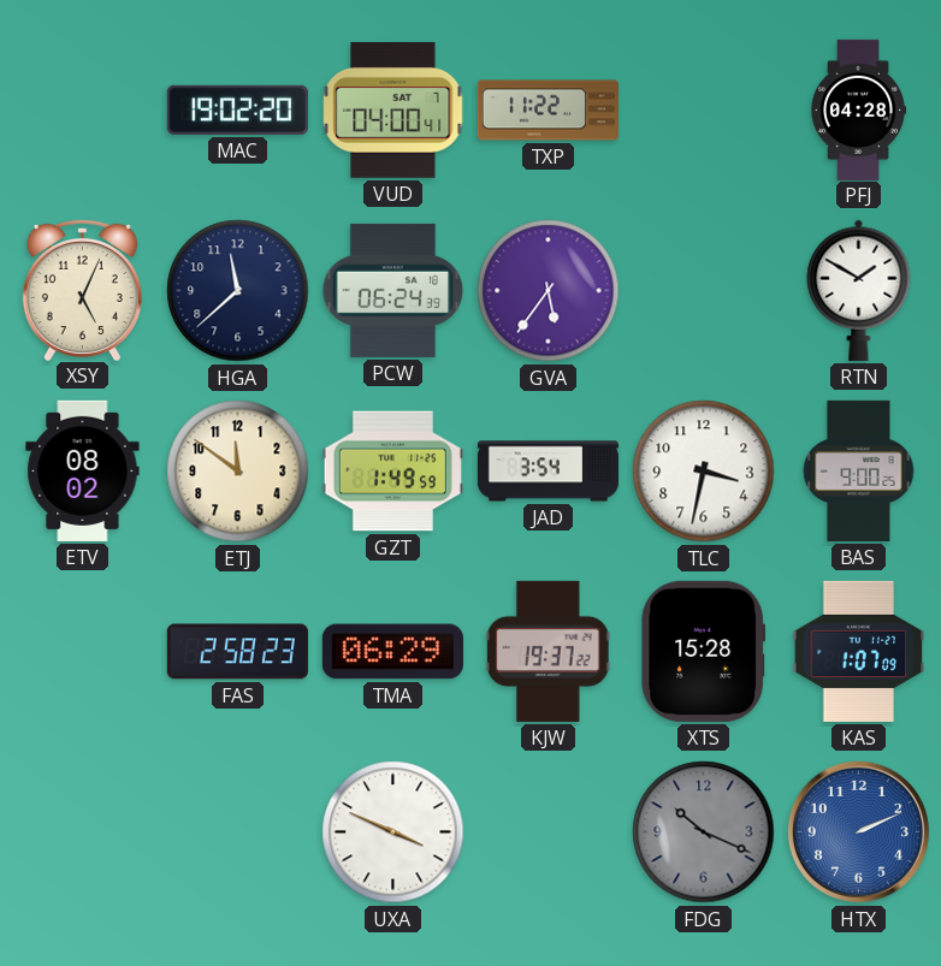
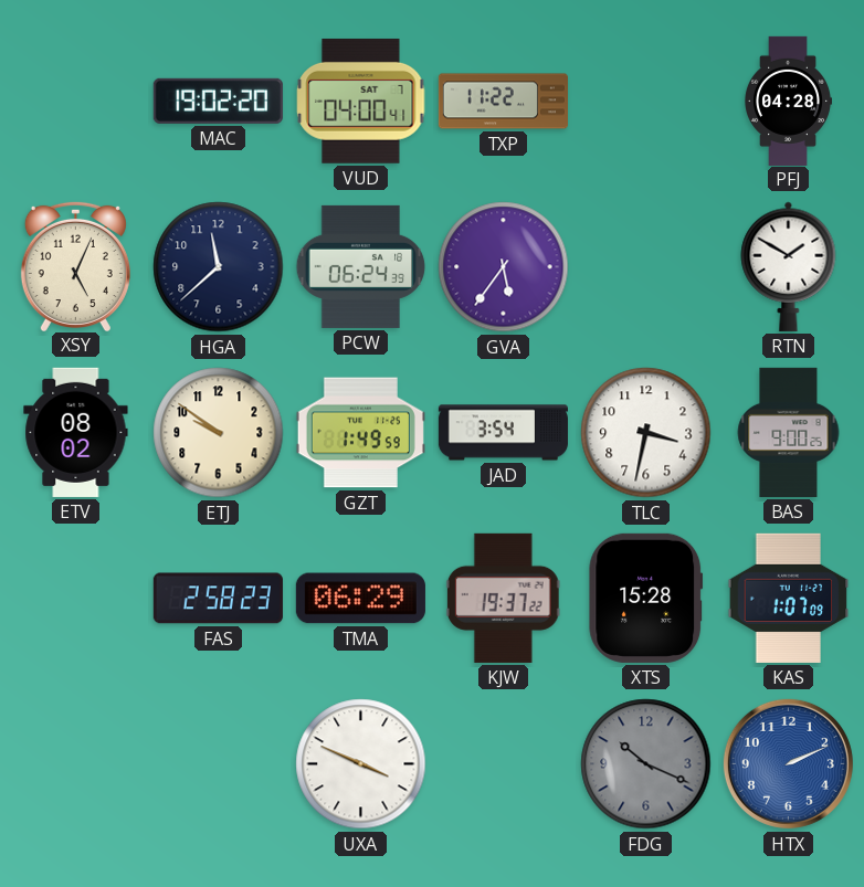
ETJ: 11:51 -> 9:51
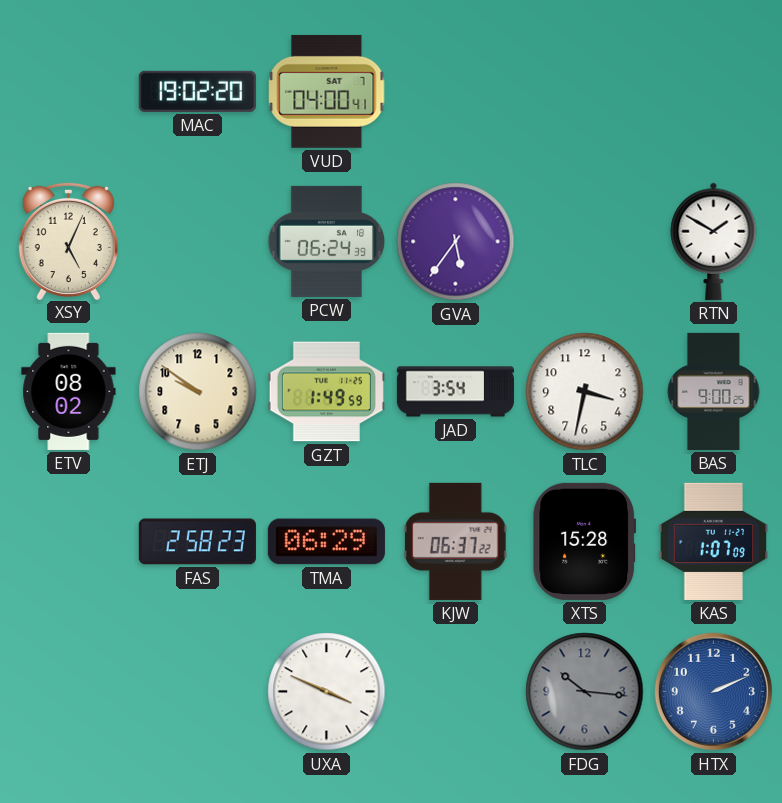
TXP: 11:22 -> none
PFJ: 04:28 -> none
HGA: 11:38 -> none
KJW: 19:37 -> 06:37
FDG: 10:19 -> 10:16
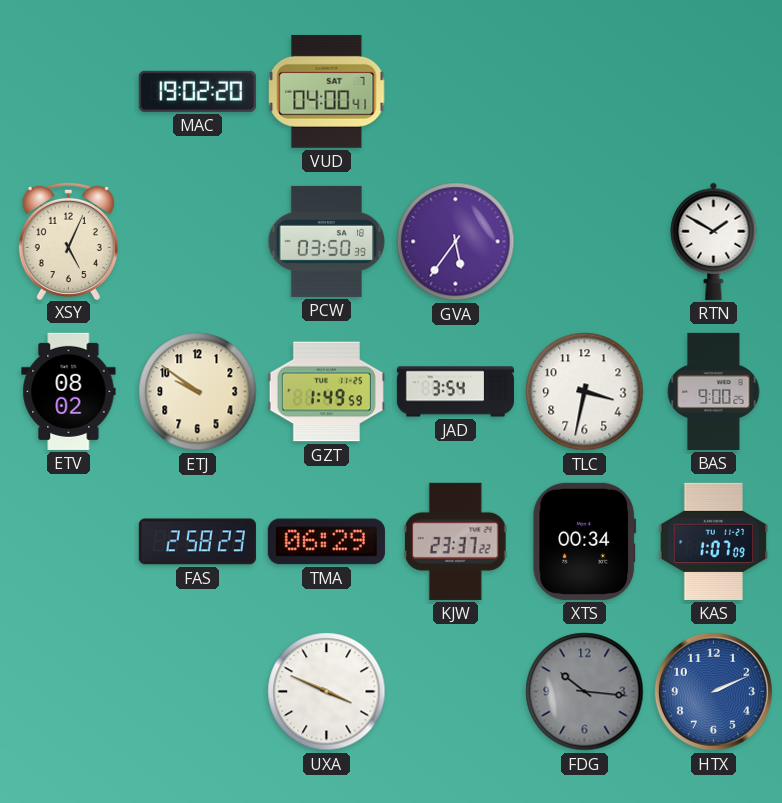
PCW: 06:24 -> 03:50
KJW: 06:37 -> 23:37
XTS: 15:28 -> 00:34
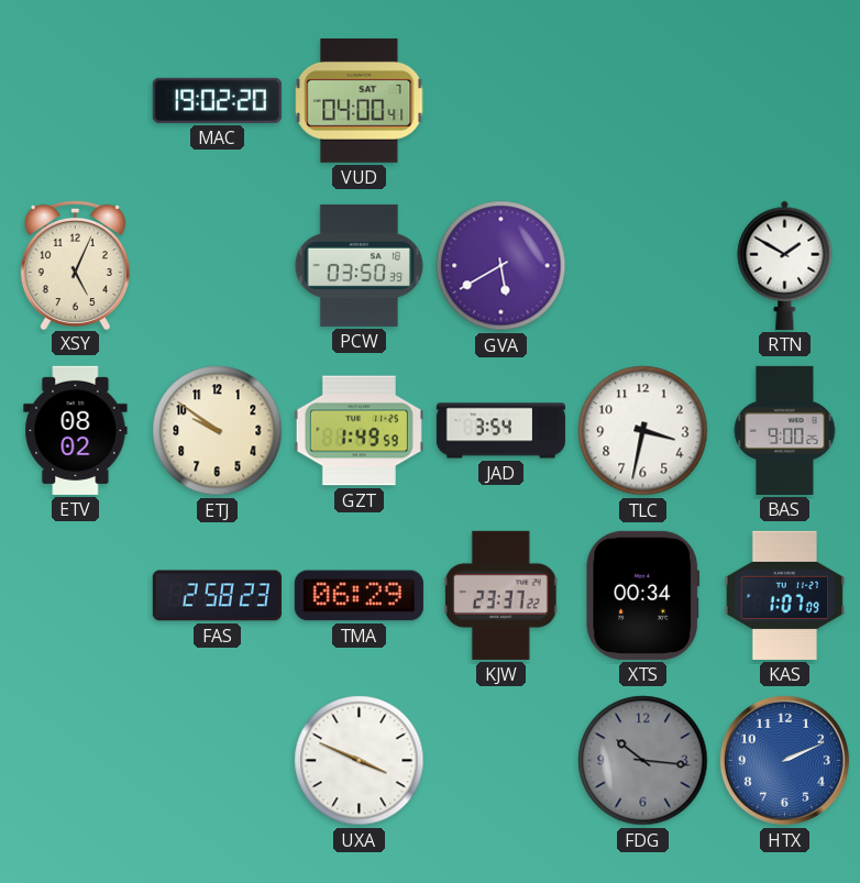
GVA: 5:36 -> 5:40
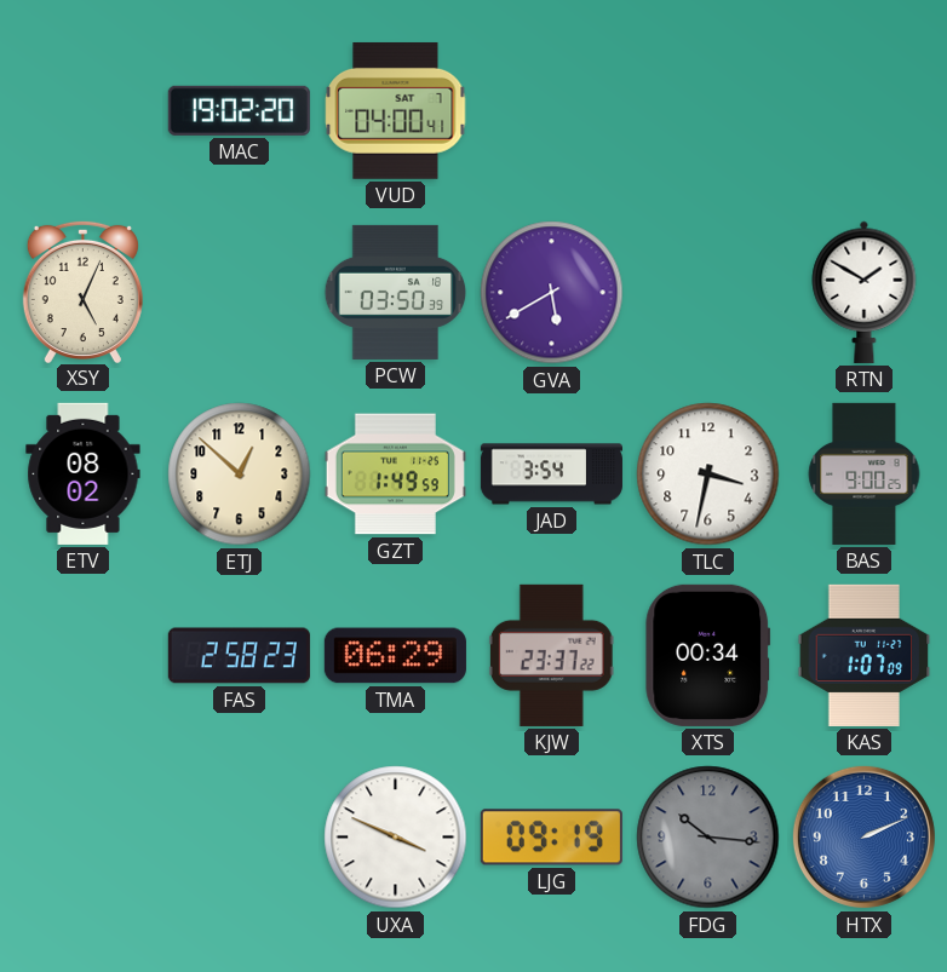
ETJ: 9:51 -> 12:52
LJG: none -> 09:19
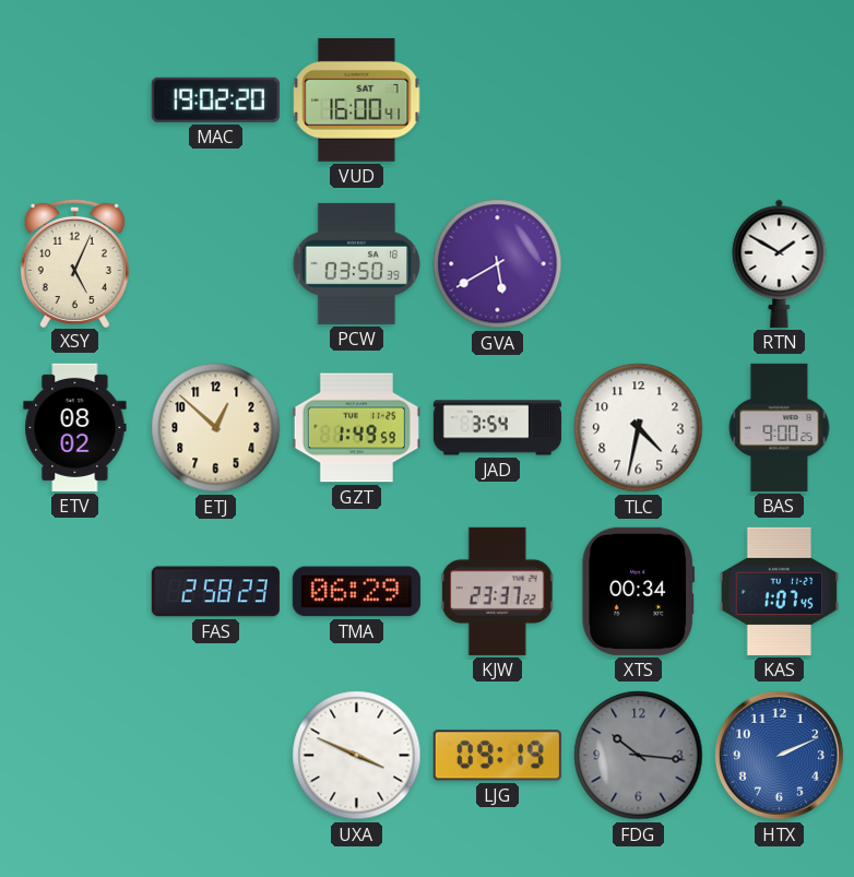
VUD: 04:00 -> 16:00
TLC: 3:32 -> 4:32
KAS: 1:07:09 -> 1:07:45
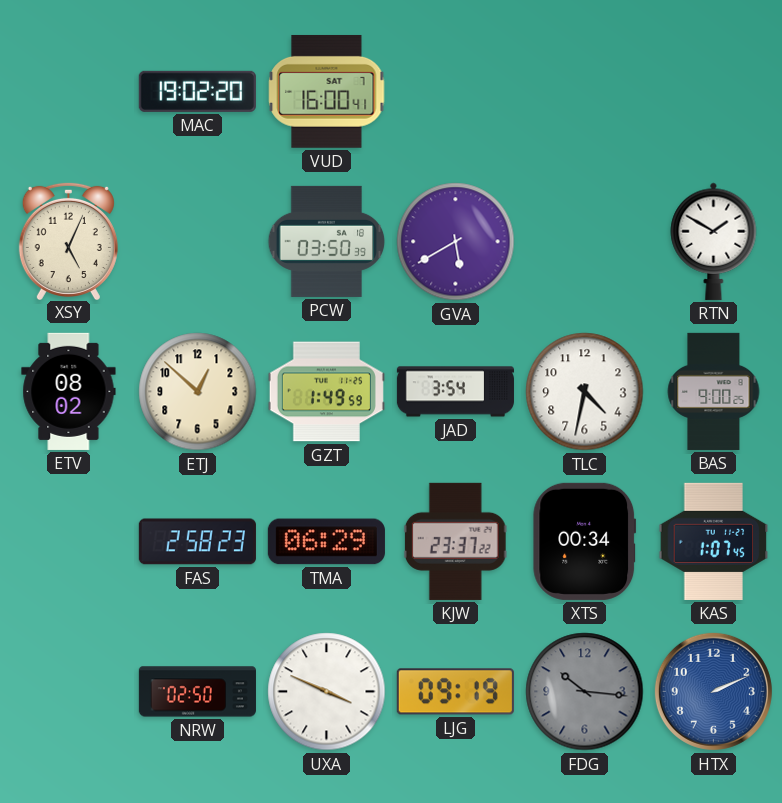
NRW: none -> 02:50
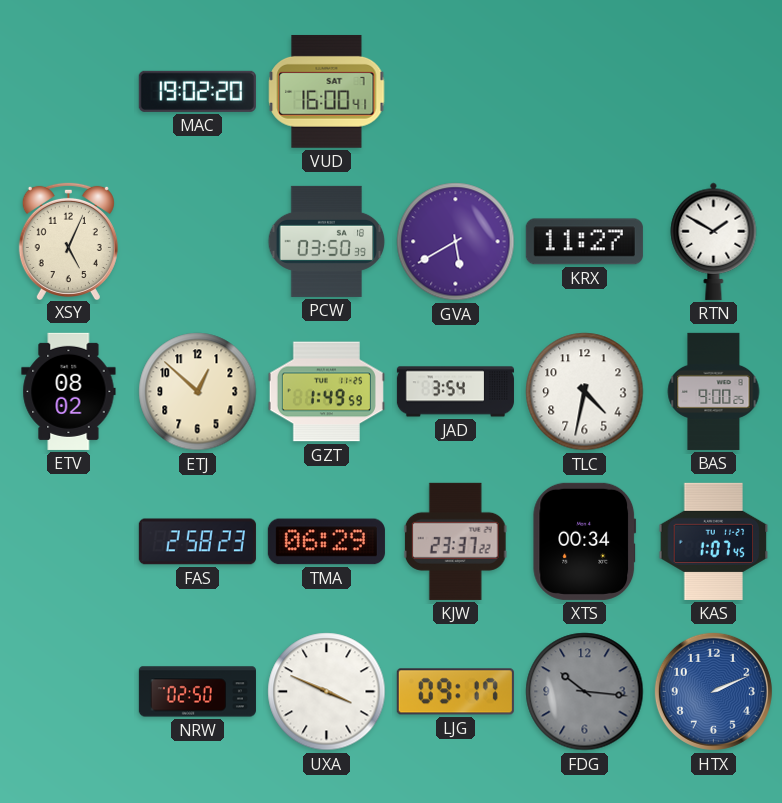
KRX: none -> 11:27
LJG: 09:19 -> 09:17
